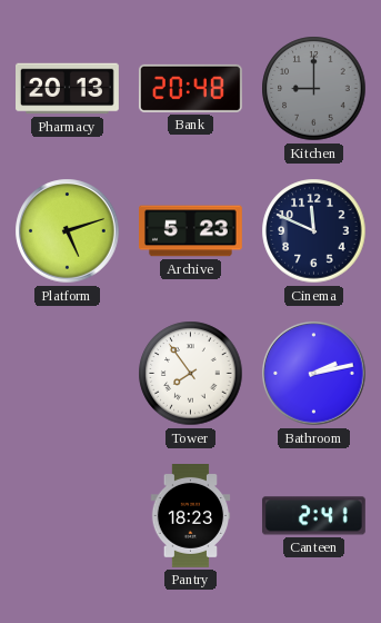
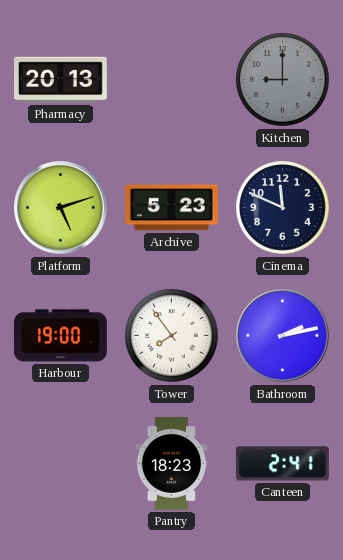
Bank: 20:48 -> none
Harbour: none -> 19:00
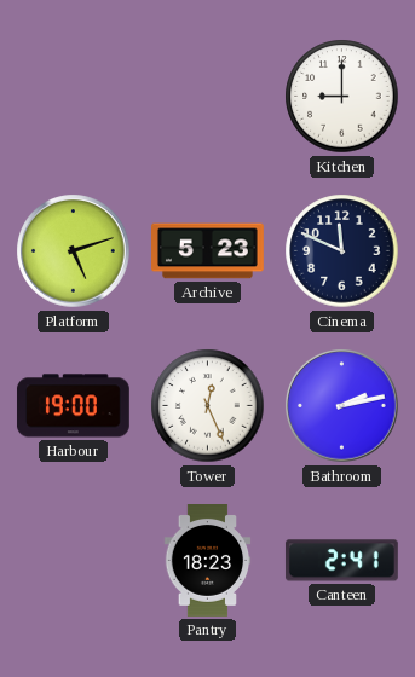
Pharmacy: 20:13 -> none
Kitchen dial: grey -> white
Tower: 7:54 -> 12:26
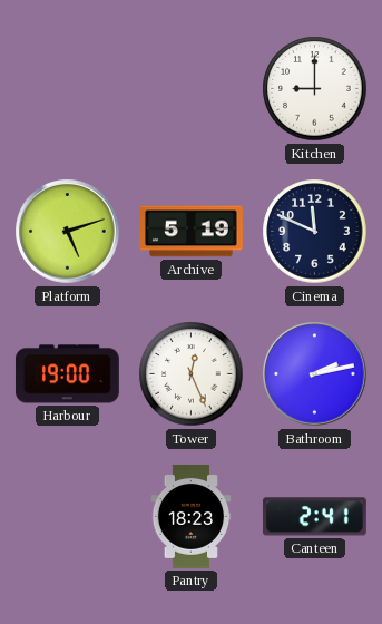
Archive: 5:23 -> 5:19
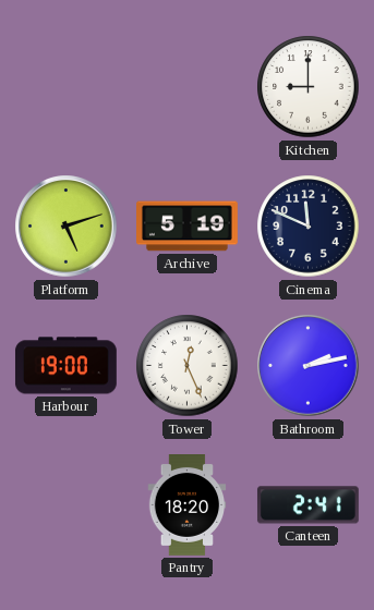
Pantry: 18:23 -> 18:20
